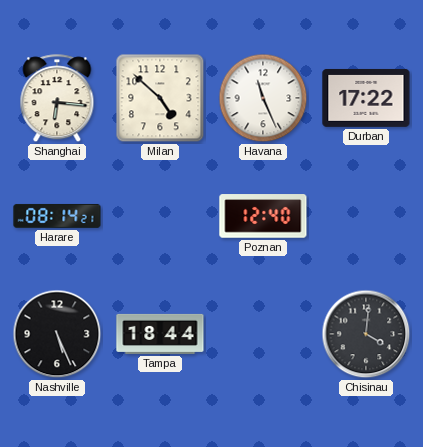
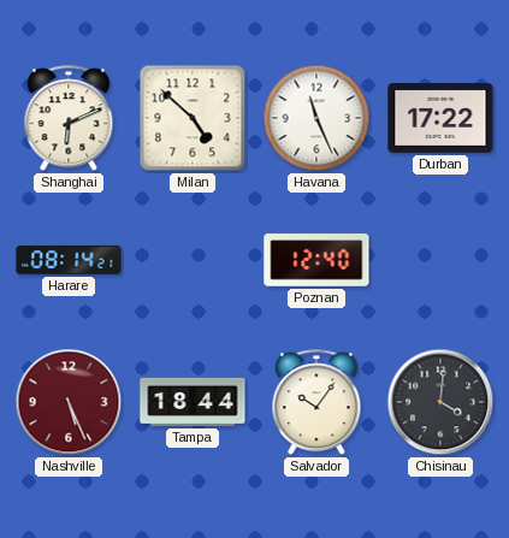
Shanghai: 6:16 -> 6:11
Nashville dial: black -> burgundy
Salvador: none -> 10:06
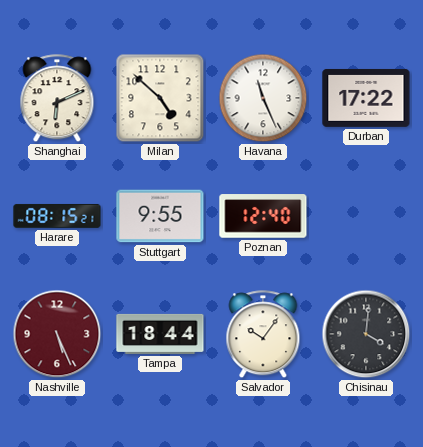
Harare: 08:14 -> 08:15
Stuttgart: none -> 9:55
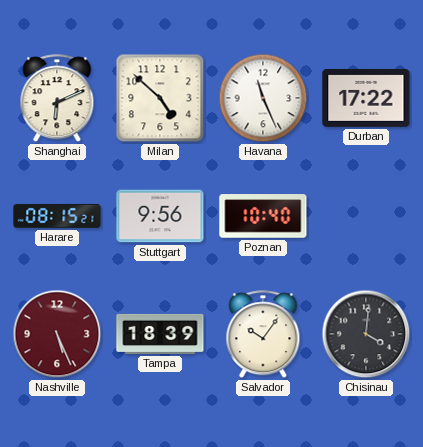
Stuttgart: 9:55 -> 9:56
Poznan: 12:40 -> 10:40
Tampa: 18:44 -> 18:39
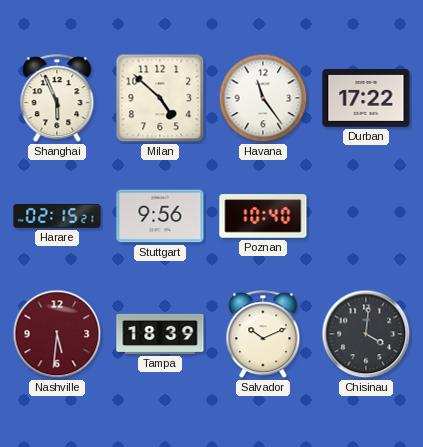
Shanghai: 6:11 -> 5:56
Havana: 11:26 -> 11:24
Harare: 08:15 -> 02:15
Nashville: 5:26 -> 5:31
Salvador: 10:06 -> 10:11
